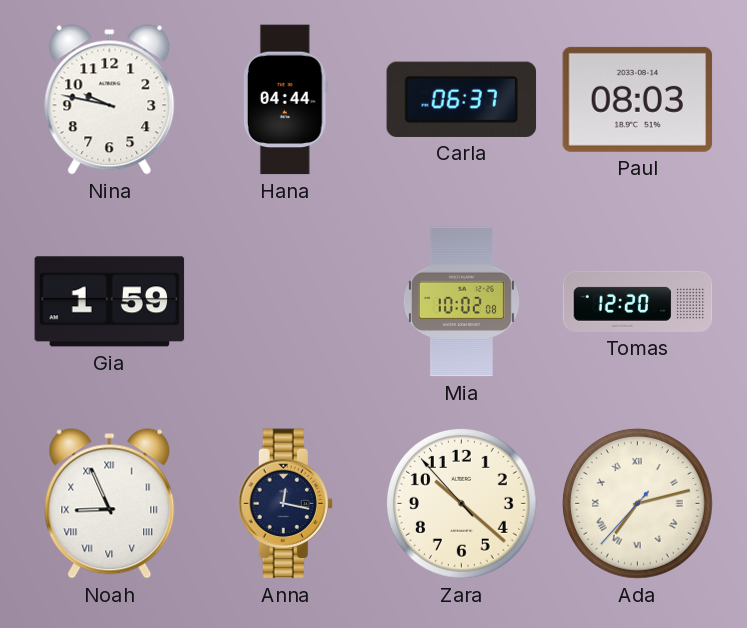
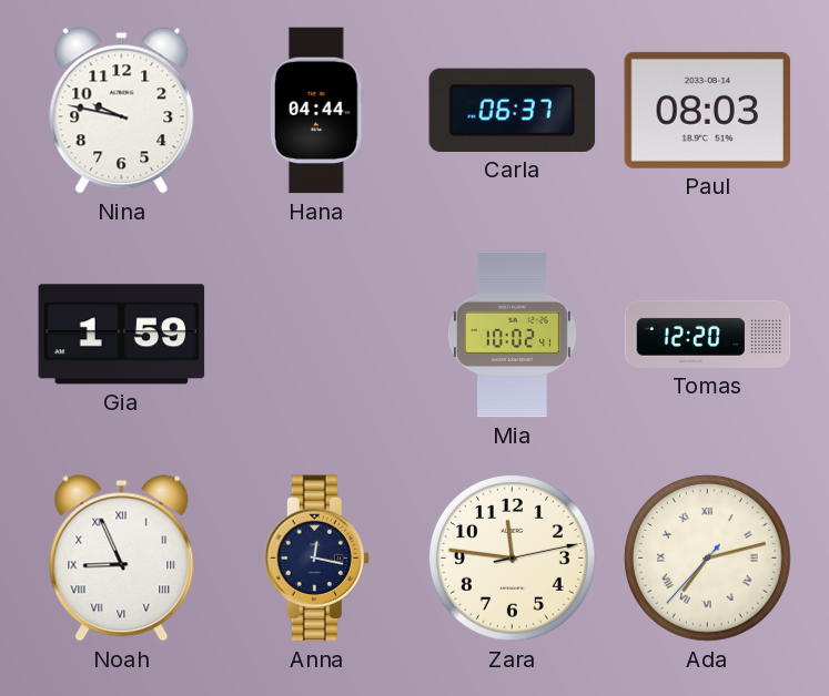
Mia: 10:02:08 -> 10:02:41
Zara: 10:21 -> 11:46
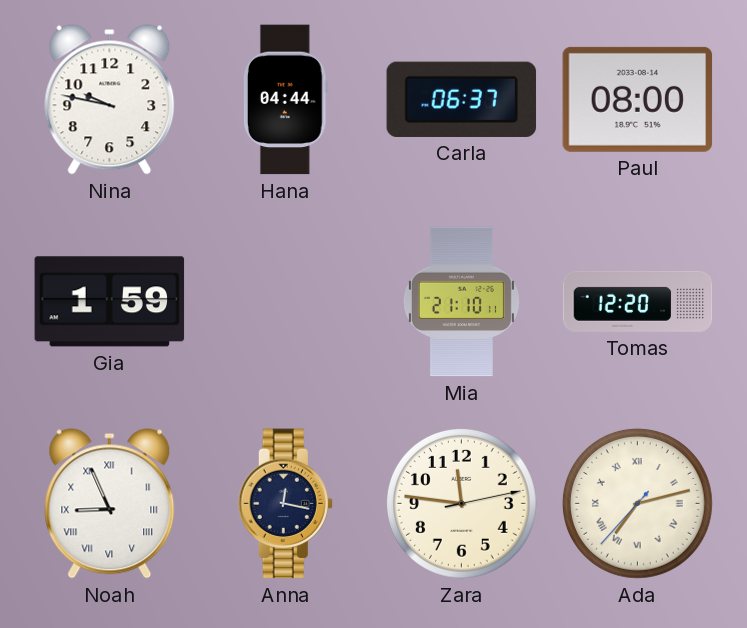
Paul: 08:03 -> 08:00
Mia: 10:02 -> 21:10
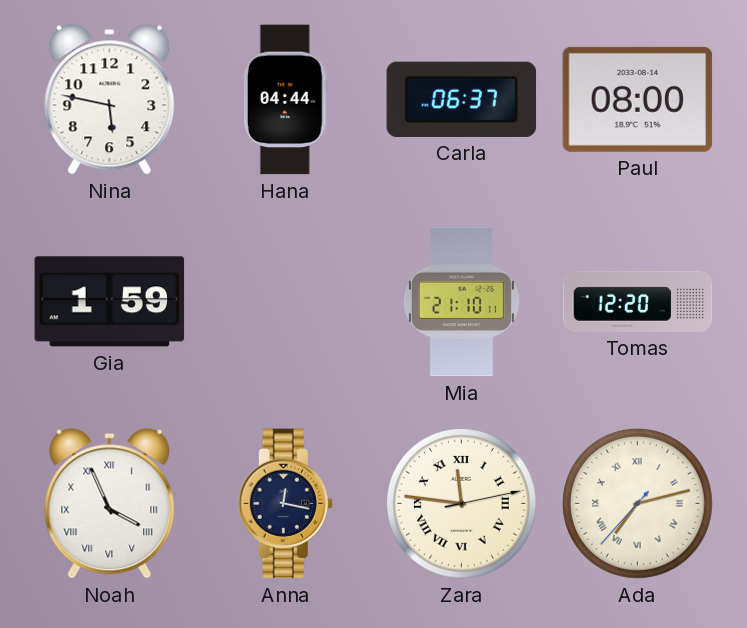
Nina: 9:47 -> 5:47
Noah: 8:56 -> 3:56
Zara numerals: Arabic -> Roman
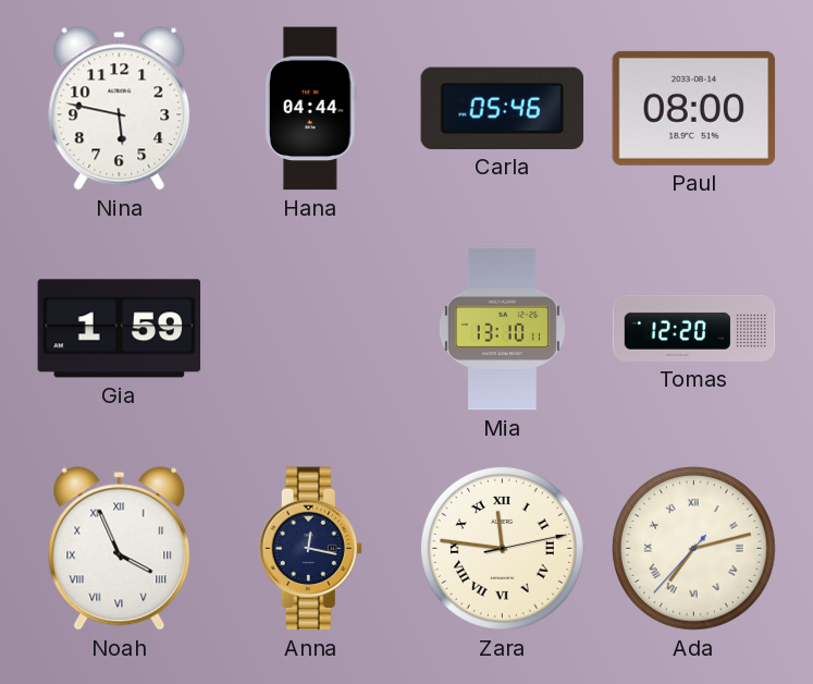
Carla: 06:37 -> 05:46
Mia: 21:10 -> 13:10
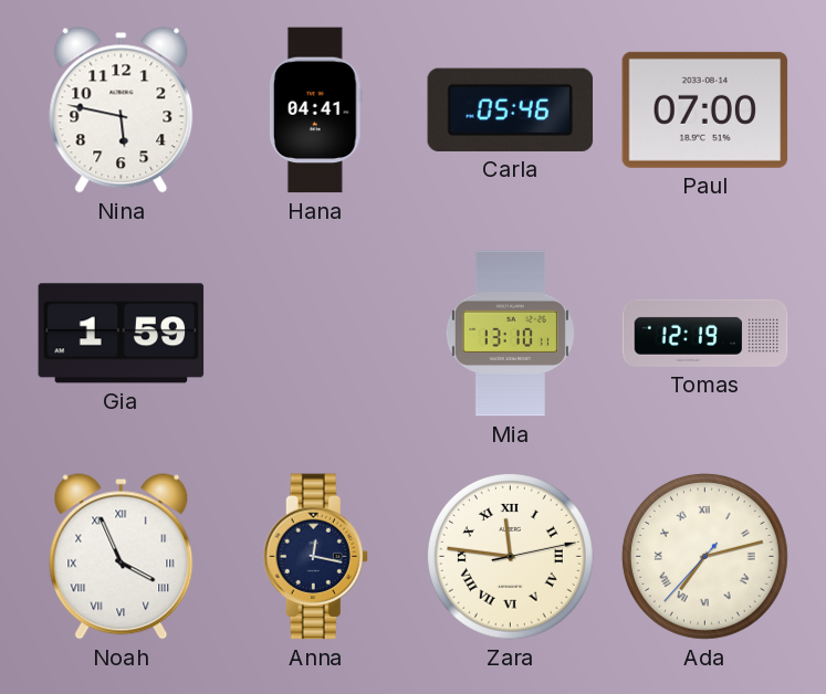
Hana: 04:44 -> 04:41
Paul: 08:00 -> 07:00
Tomas: 12:20 -> 12:19
